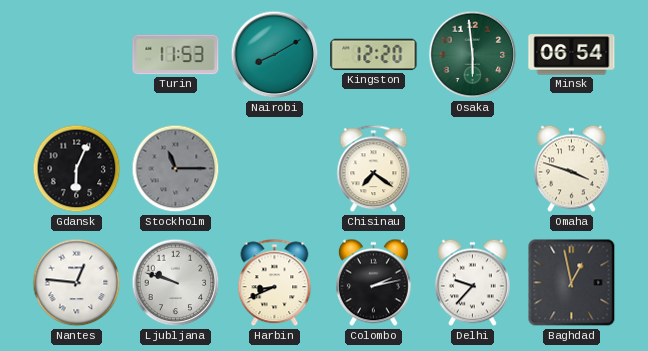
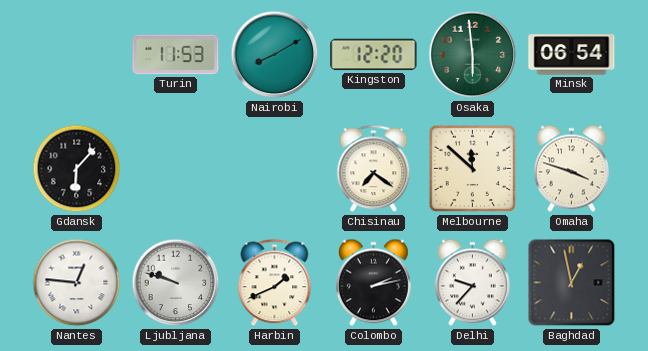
Gdansk: 6:04 -> 6:07
Stockholm: 11:15 -> none
Melbourne: none -> 11:52
Harbin: 8:41 -> 1:41
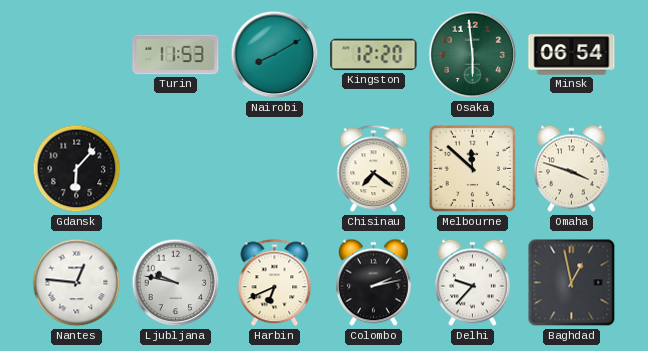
Ljubljana: 9:48 -> 9:47
Harbin: 1:41 -> 6:41
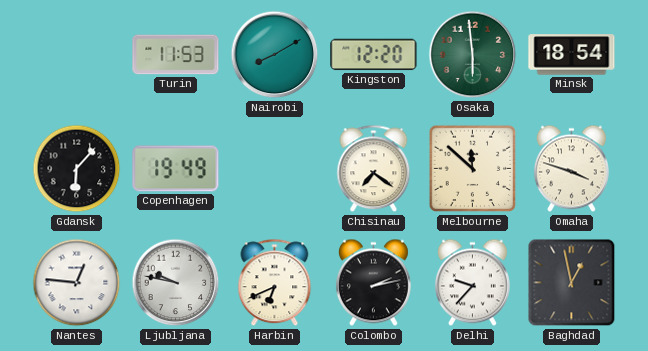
Minsk: 06:54 -> 18:54
Copenhagen: none -> 19:49
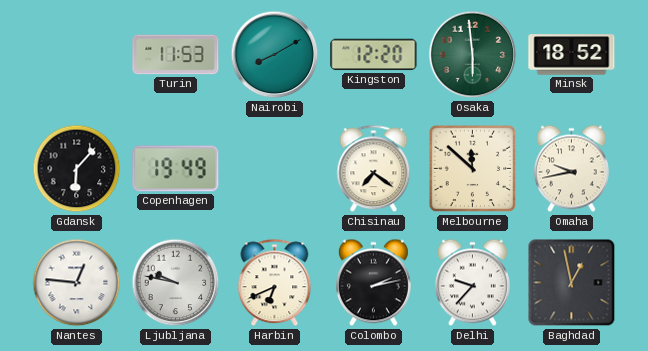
Minsk: 18:54 -> 18:52
Omaha: 3:48 -> 9:43
